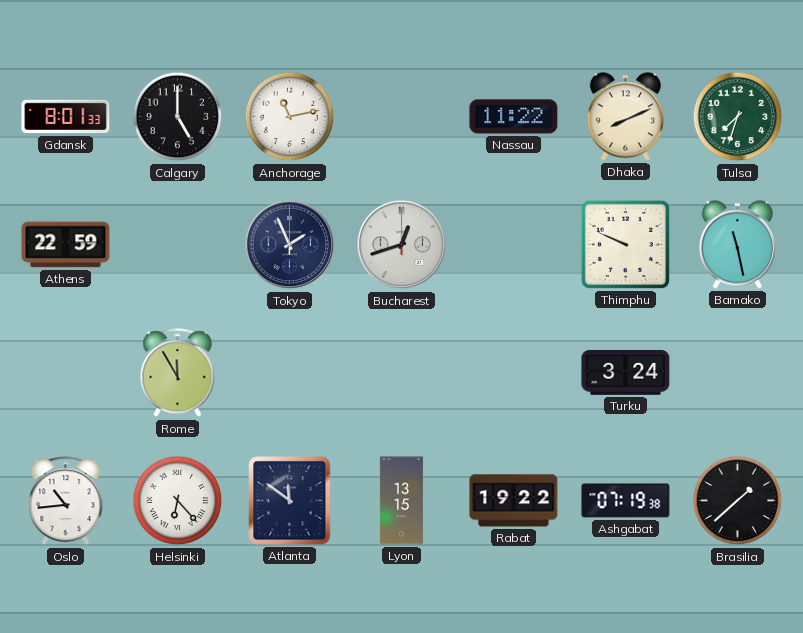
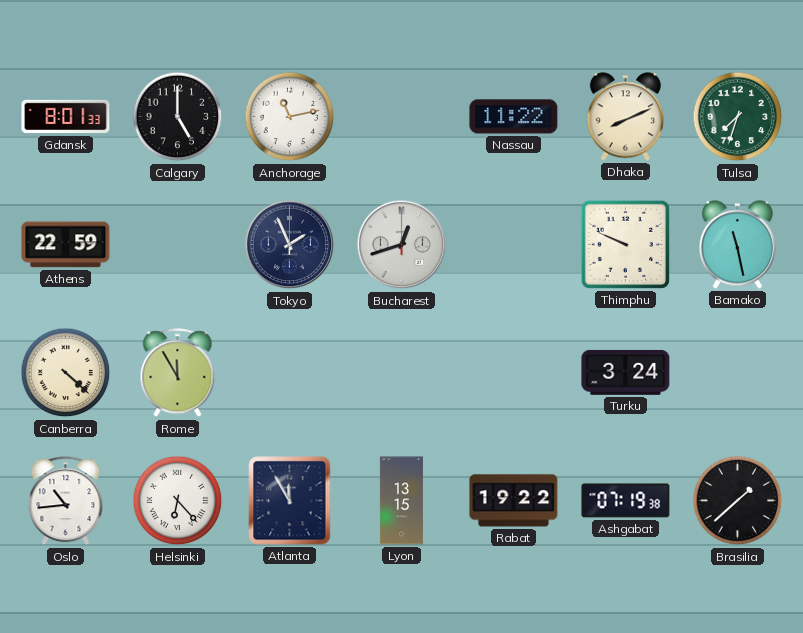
Canberra: none -> 4:22
Atlanta: 11:51 -> 11:55
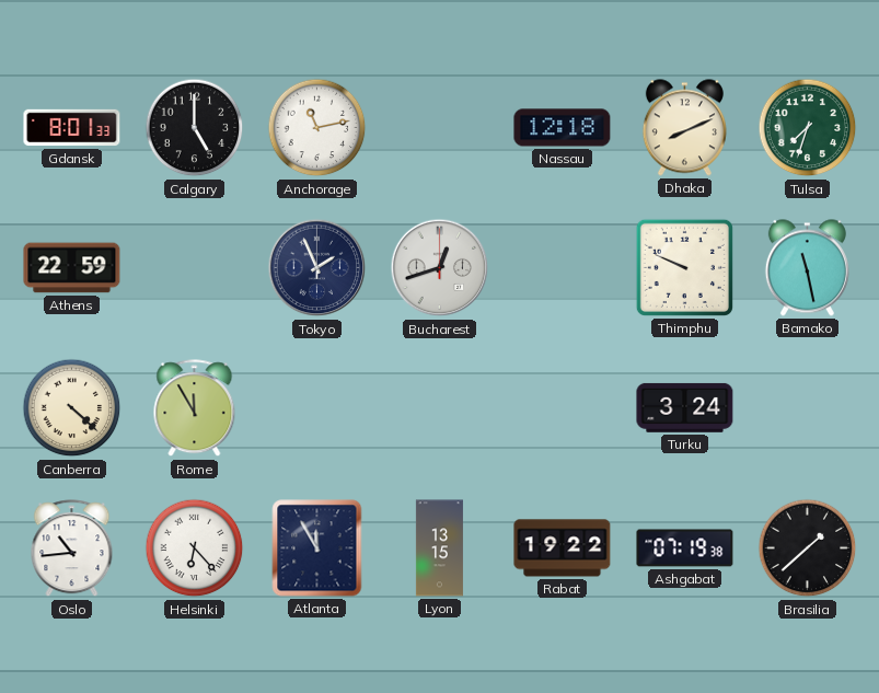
Nassau: 11:22 -> 12:18
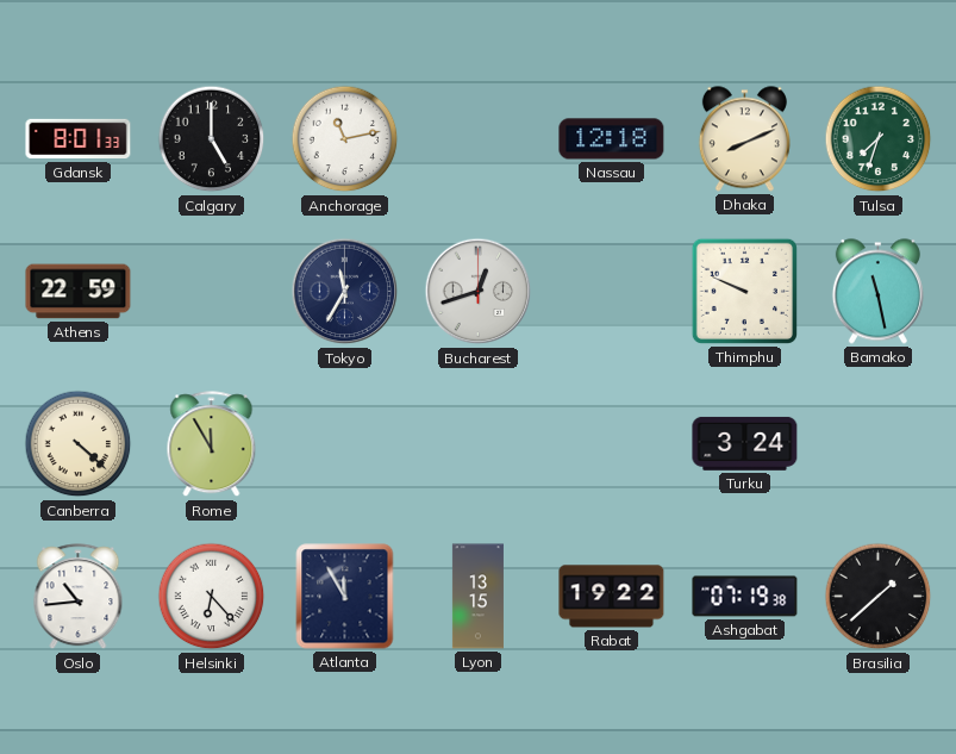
Tokyo: 1:56 -> 11:35
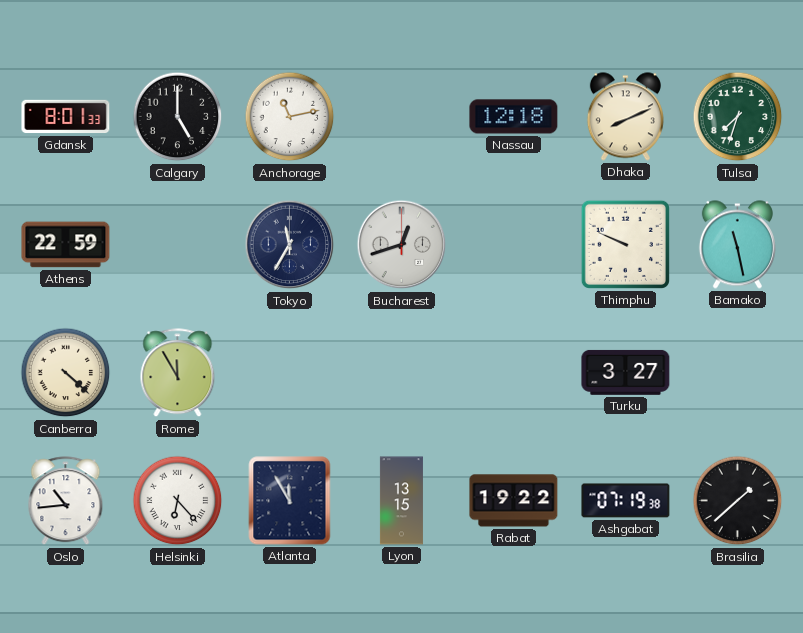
Turku: 3:24 -> 3:27
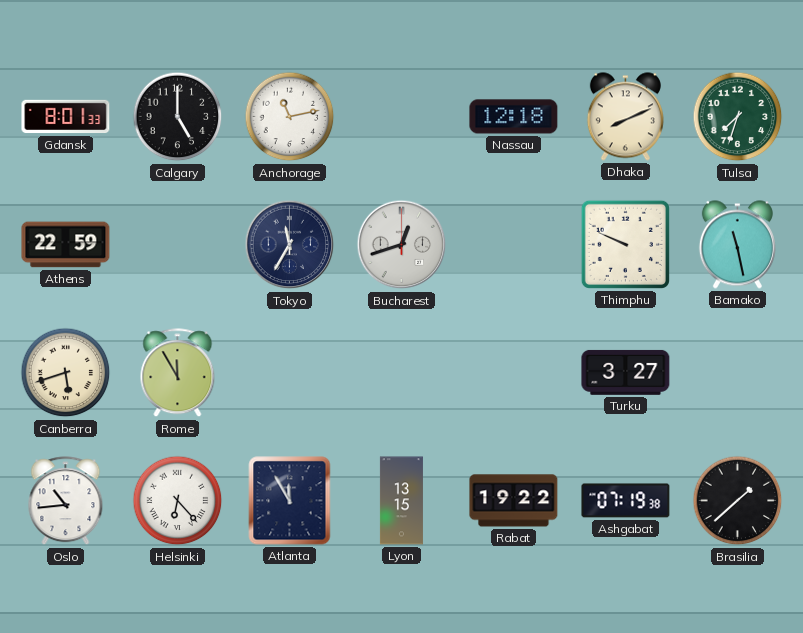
Canberra: 4:22 -> 5:42
